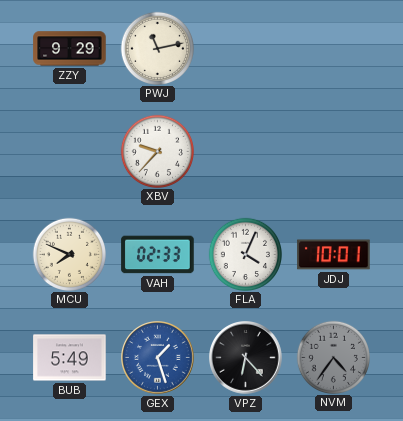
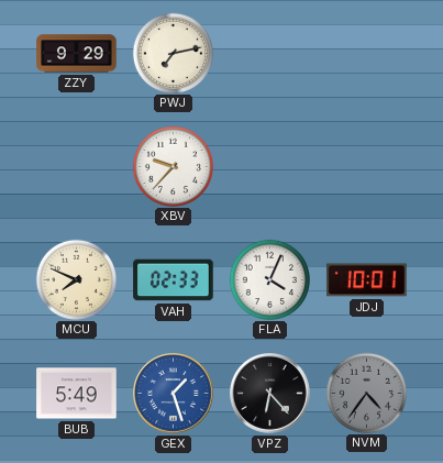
PWJ: 11:13 -> 7:13
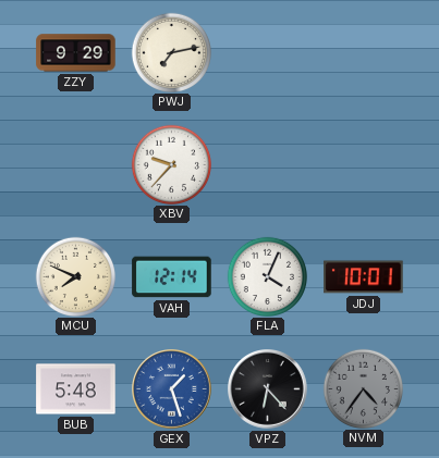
VAH: 02:33 -> 12:14
BUB: 5:49 -> 5:48
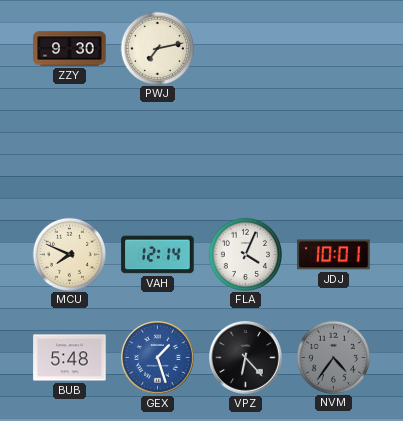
ZZY: 9:29 -> 9:30
XBV: 9:37 -> none
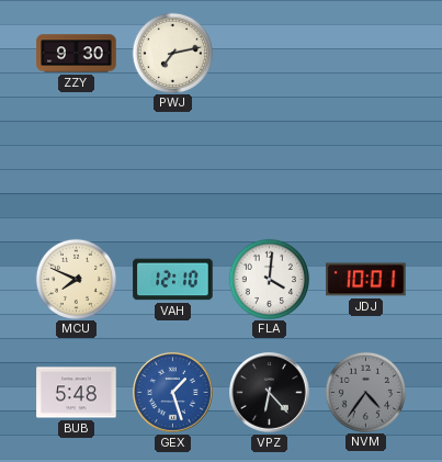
VAH: 12:14 -> 12:10
FLA: 4:04 -> 4:01
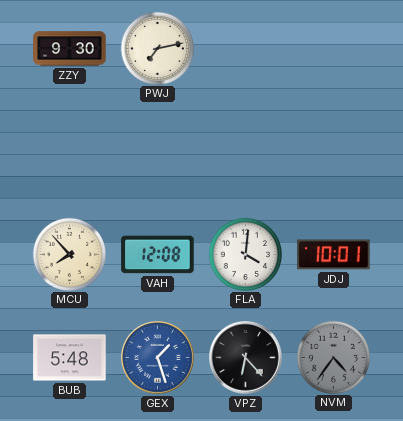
MCU: 7:49 -> 7:53
VAH: 12:10 -> 12:08
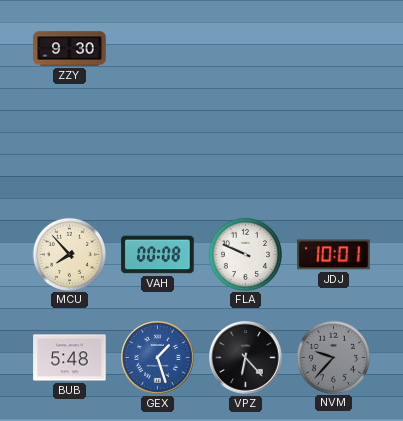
PWJ: 7:13 -> none
VAH: 12:08 -> 00:08
FLA: 4:01 -> 9:49
NVM: 4:36 -> 9:37
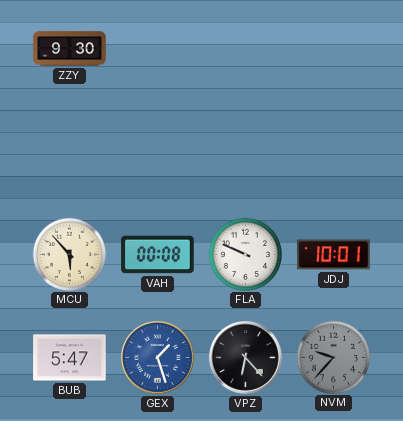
MCU: 7:53 -> 5:53
BUB: 5:48 -> 5:47
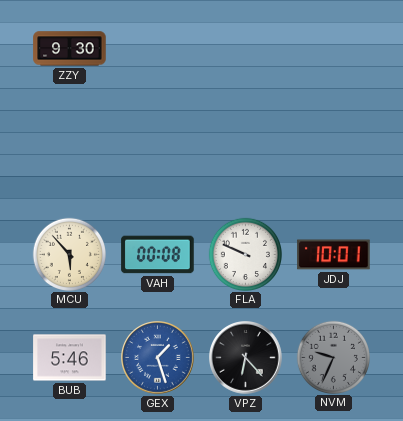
BUB: 5:47 -> 5:46
NVM: 9:37 -> 9:34
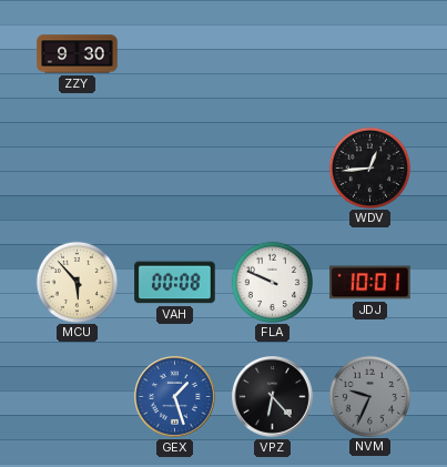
WDV: none -> 12:44
BUB: 5:46 -> none
